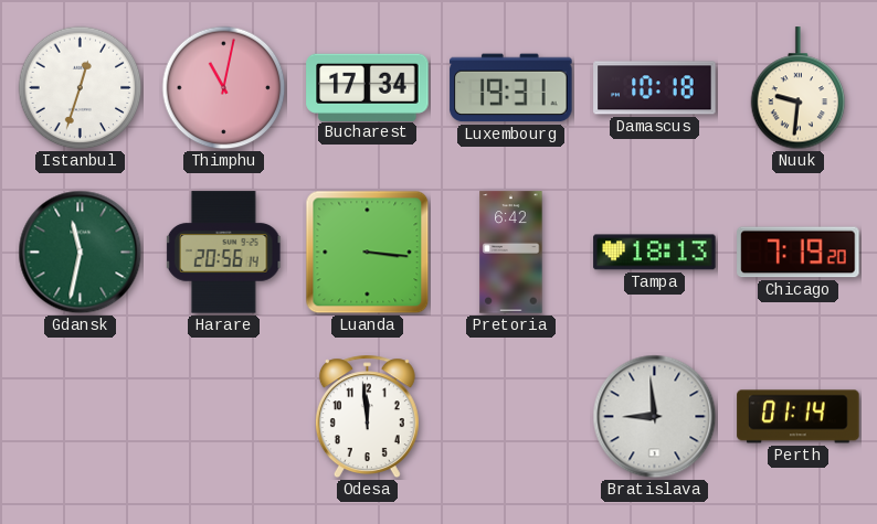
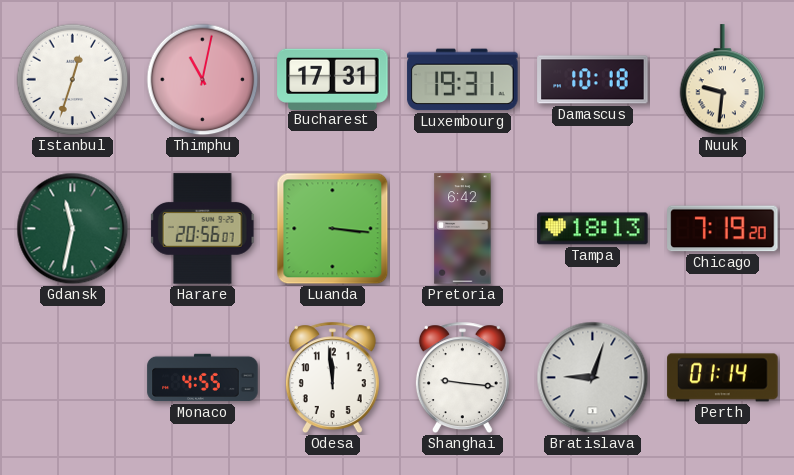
Bucharest: 17:34 -> 17:31
Harare: 20:56:14 -> 20:56:07
Monaco: none -> 4:55
Shanghai: none -> 9:16
Bratislava: 8:59 -> 9:03
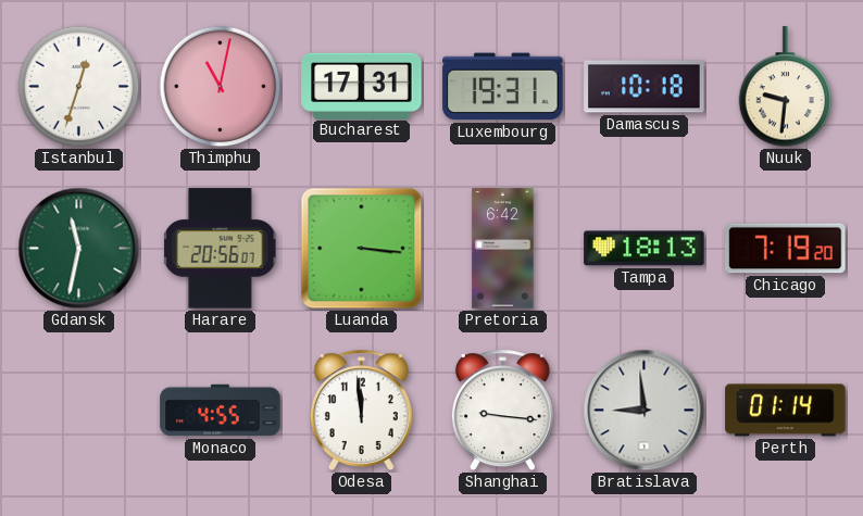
Bratislava: 9:03 -> 8:59
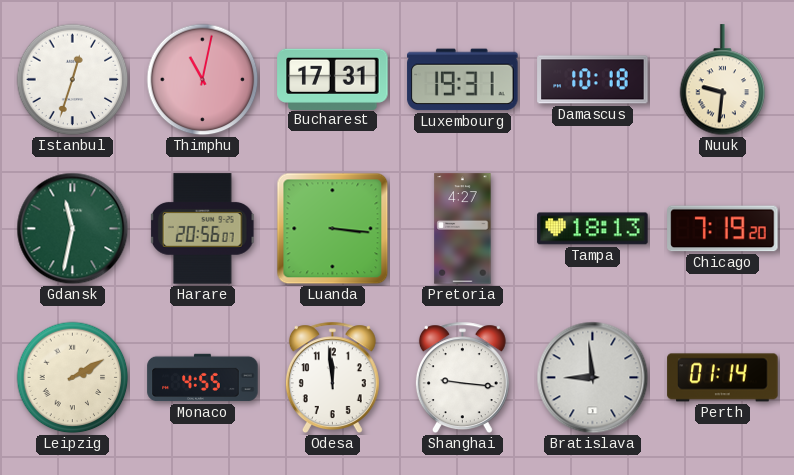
Pretoria: 6:42 -> 4:27
Leipzig: none -> 2:10
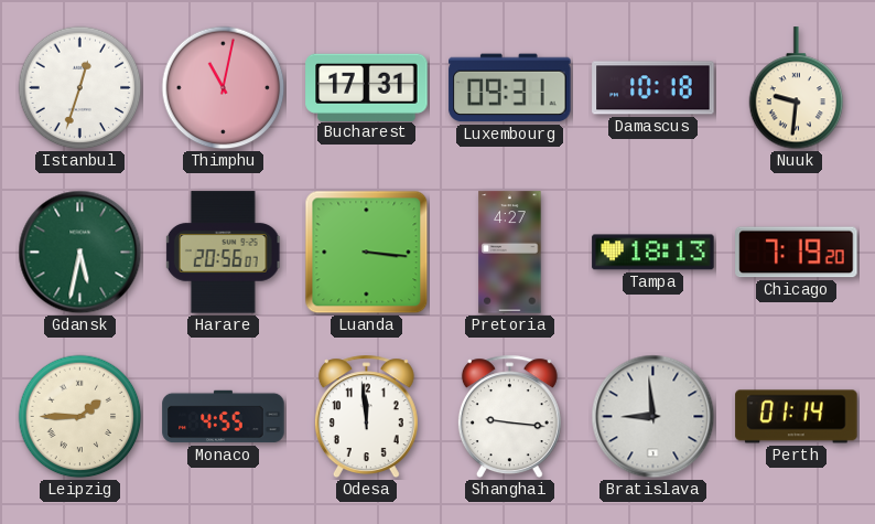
Luxembourg: 19:31 -> 09:31
Gdansk: 11:32 -> 5:32
Leipzig: 2:10 -> 1:45
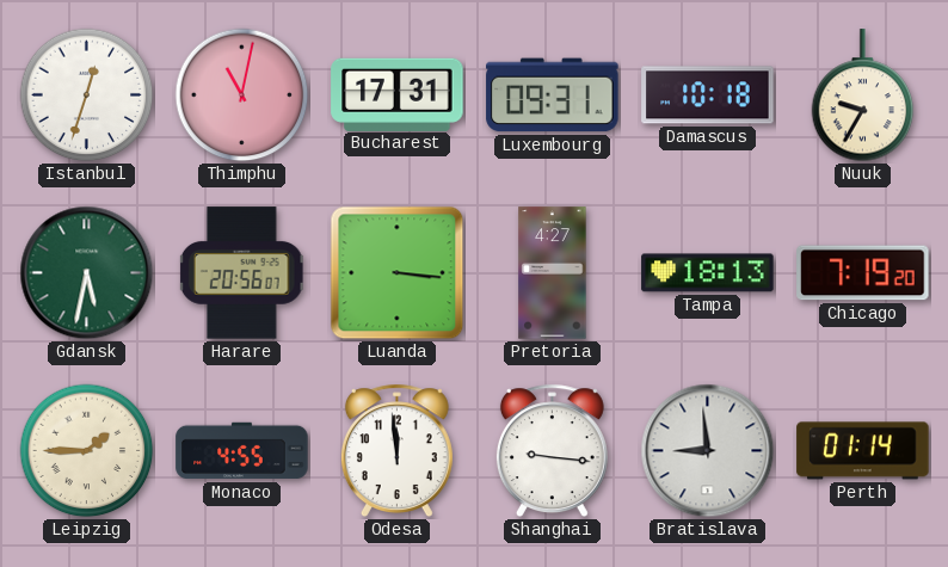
Nuuk: 9:31 -> 9:35
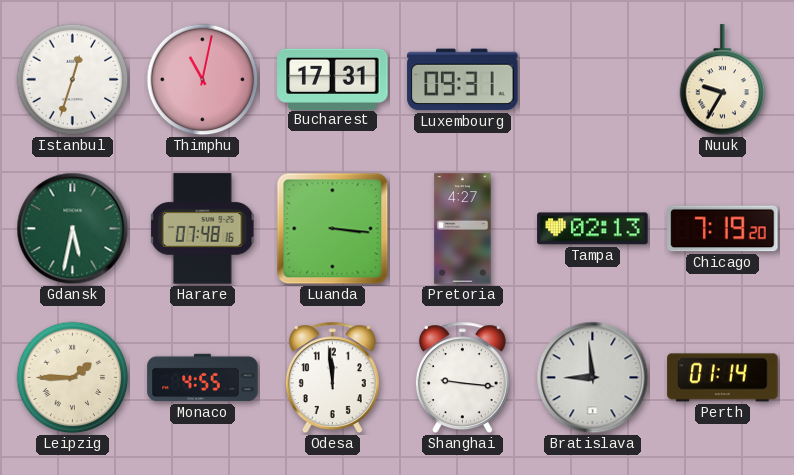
Damascus: 10:18 -> none
Harare: 20:56 -> 07:48
Tampa: 18:13 -> 02:13
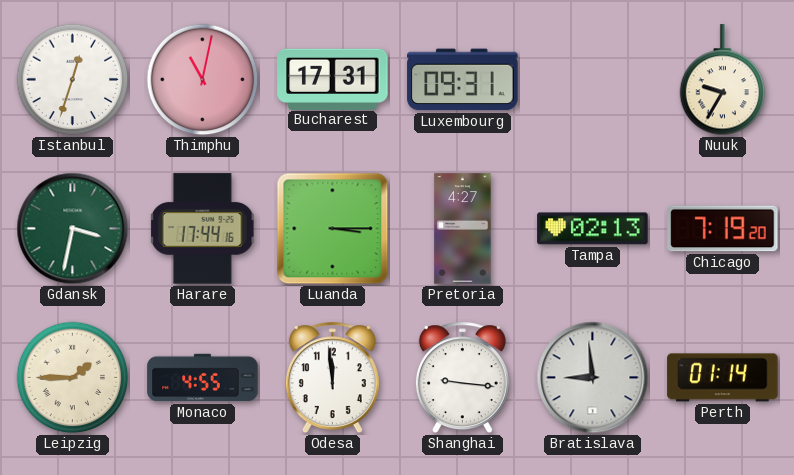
Gdansk: 5:32 -> 3:32
Harare: 07:48 -> 17:44
Luanda: 3:16 -> 3:15
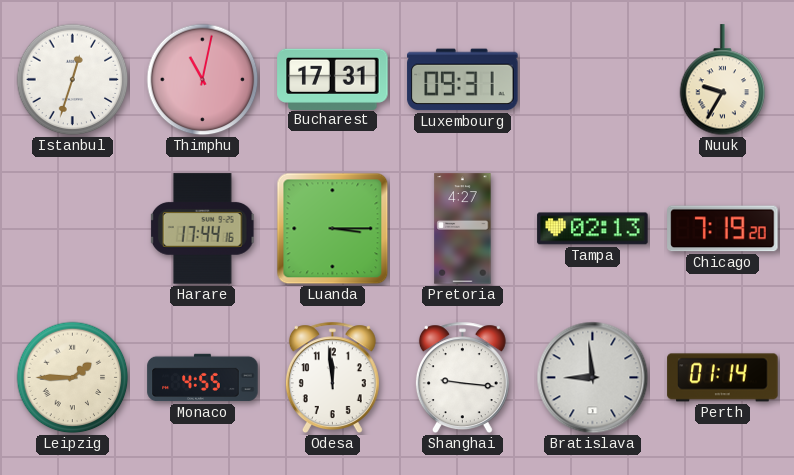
Gdansk: 3:32 -> none
